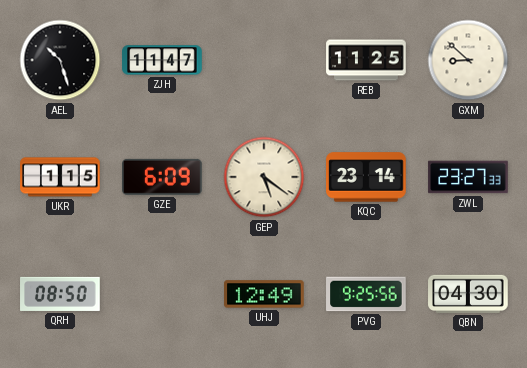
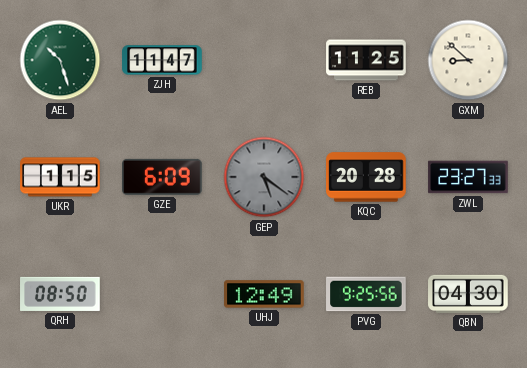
AEL dial: black -> green
GEP dial: cream -> grey
KQC: 23:14 -> 20:28
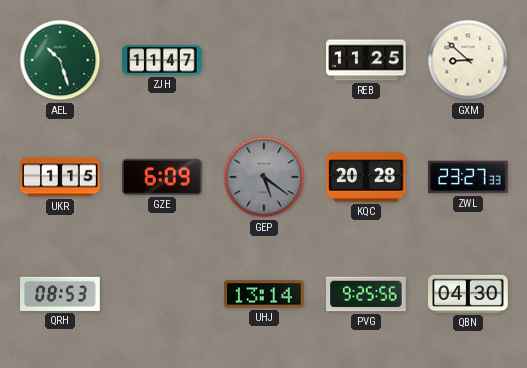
QRH: 08:50 -> 08:53
UHJ: 12:49 -> 13:14
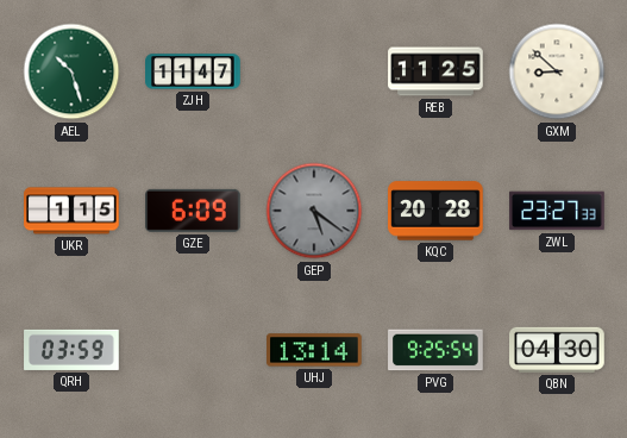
QRH: 08:53 -> 03:59
PVG: 9:25:56 -> 9:25:54
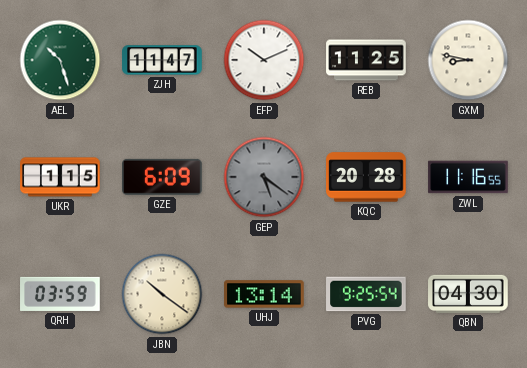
EFP: none -> 10:11
GXM: 8:52 -> 8:47
ZWL: 23:27 -> 11:16
JBN: none -> 10:21
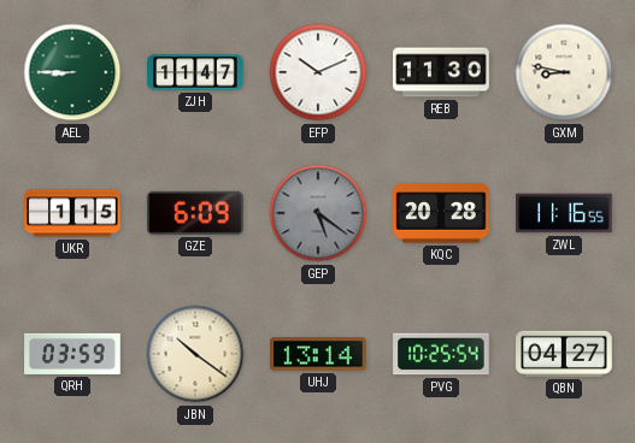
AEL: 10:27 -> 8:45
REB: 11:25 -> 11:30
PVG: 9:25 -> 10:25
QBN: 04:30 -> 04:27
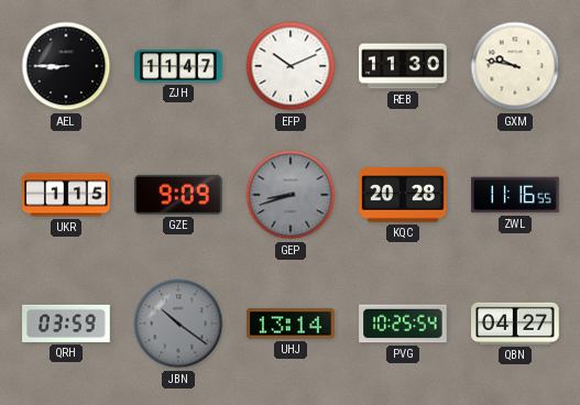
AEL dial: green -> black
GXM: 8:47 -> 9:47
GZE: 6:09 -> 9:09
GEP: 5:21 -> 8:42
JBN dial: cream -> grey
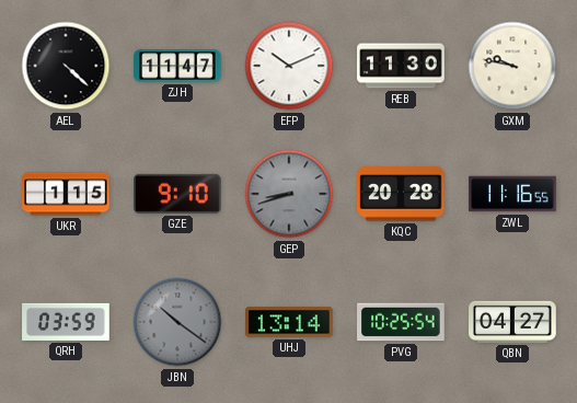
AEL: 8:45 -> 4:22
GZE: 9:09 -> 9:10
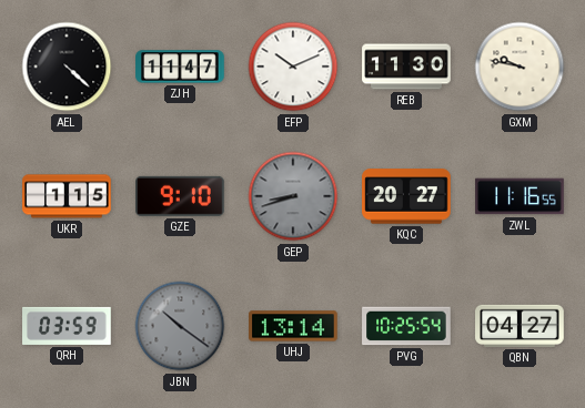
KQC: 20:28 -> 20:27
